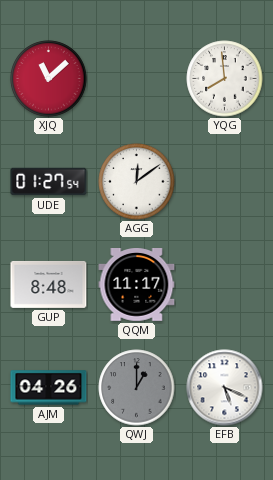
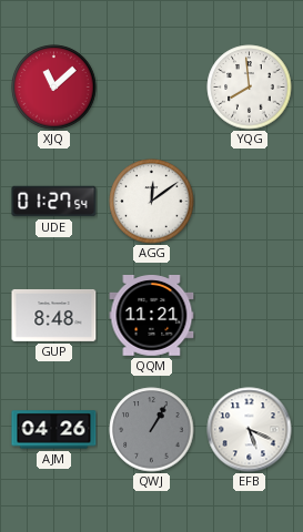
QQM: 11:17 -> 11:21
QWJ: 1:00 -> 1:05
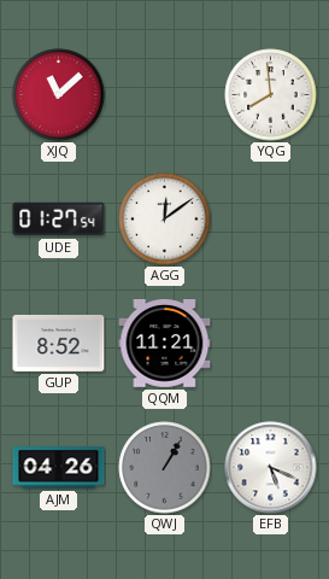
GUP: 8:48 -> 8:52
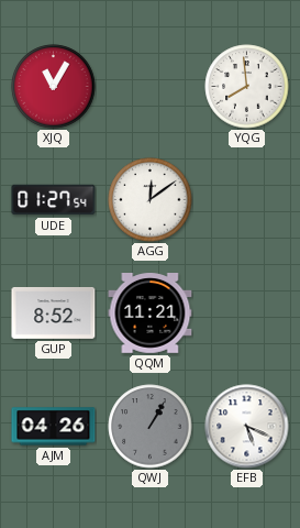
XJQ: 11:08 -> 11:05
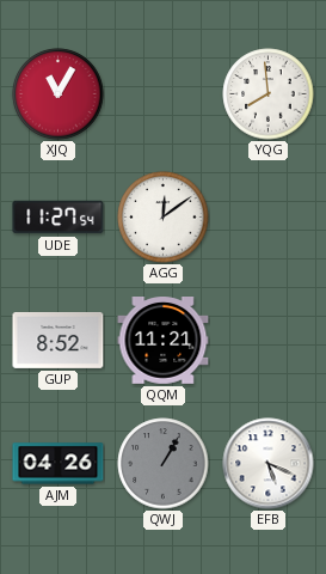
UDE: 01:27 -> 11:27
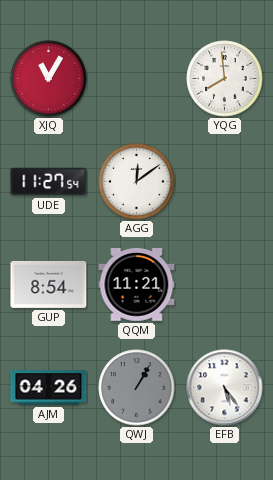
GUP: 8:52 -> 8:54
EFB: 5:19 -> 5:24
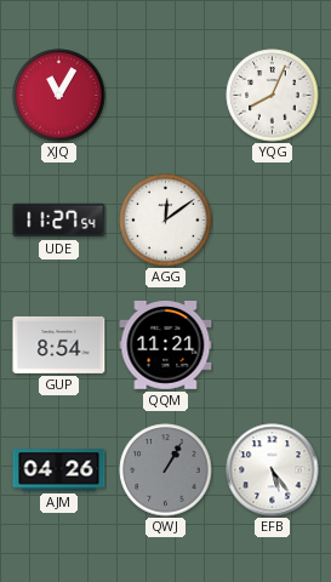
YQG: 7:59 -> 8:04
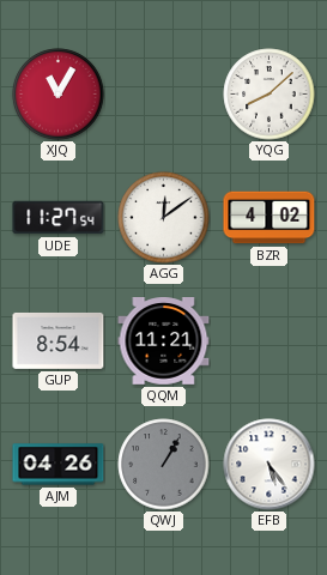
YQG: 8:04 -> 8:08
BZR: none -> 4:02
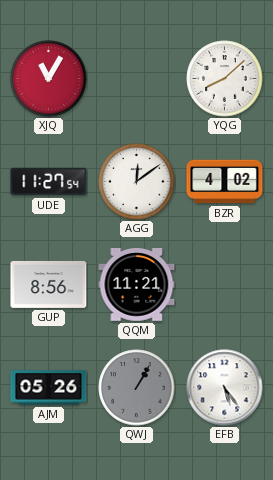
GUP: 8:54 -> 8:56
AJM: 04:26 -> 05:26
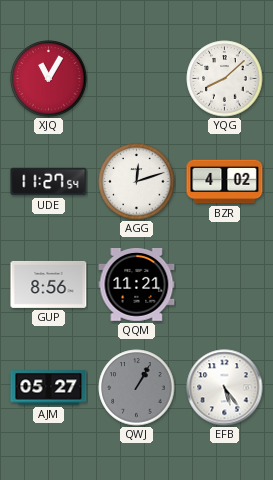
AGG: 12:09 -> 12:12
AJM: 05:26 -> 05:27
